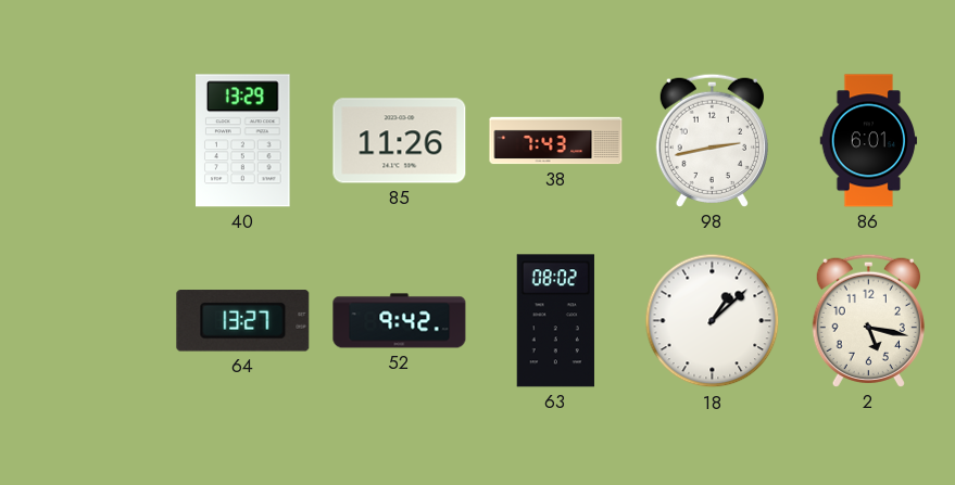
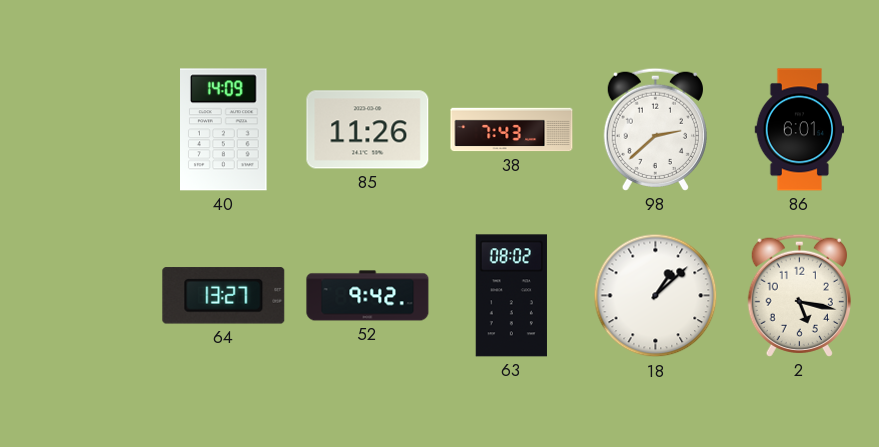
40: 13:29 -> 14:09
98: 2:43 -> 2:38
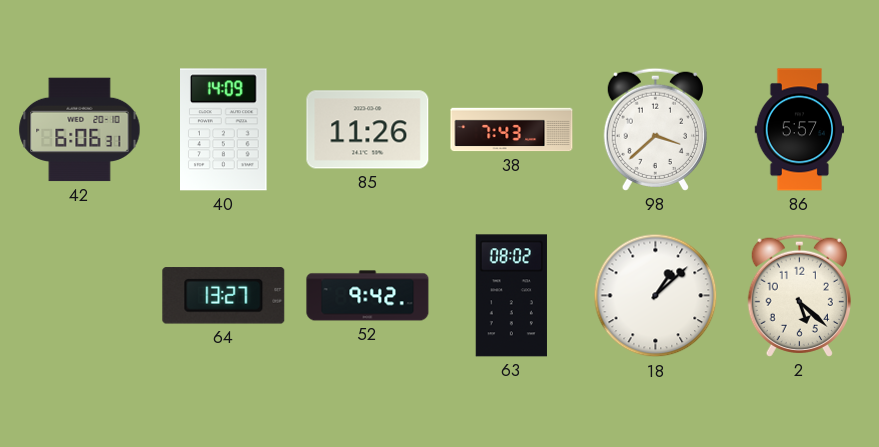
42: none -> 6:06
98: 2:38 -> 3:38
86: 6:01 -> 5:57
2: 5:17 -> 5:22
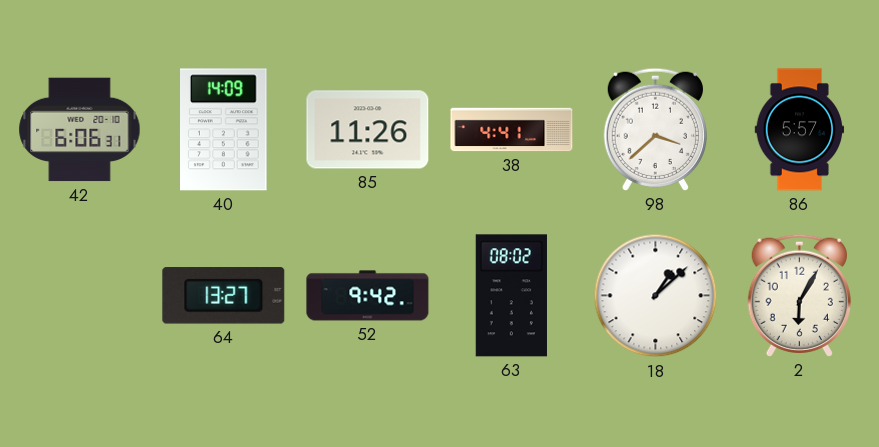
38: 7:43 -> 4:41
2: 5:22 -> 6:05
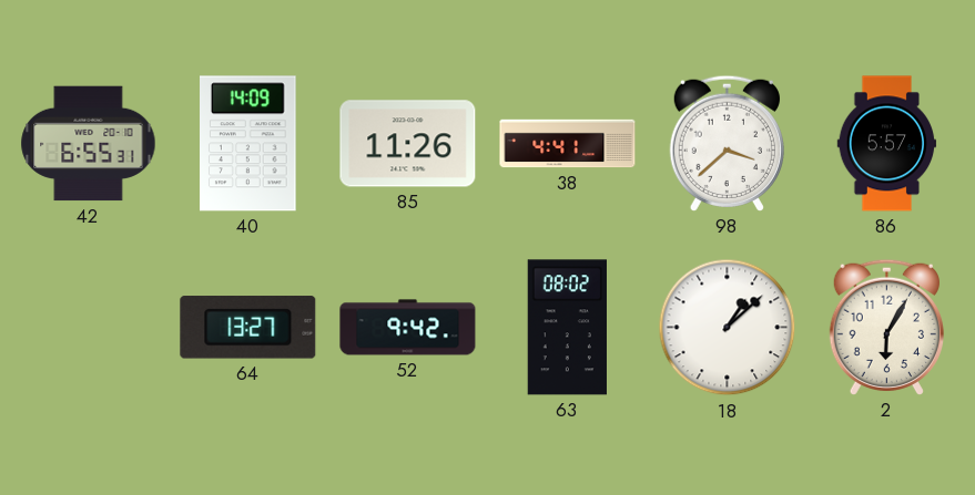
42: 6:06 -> 6:55
